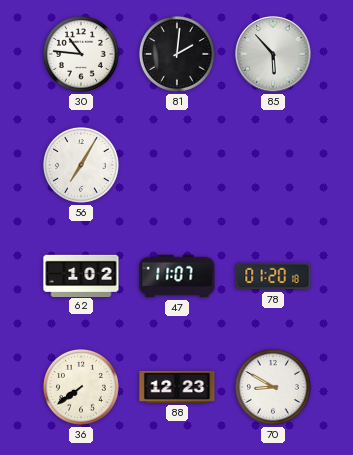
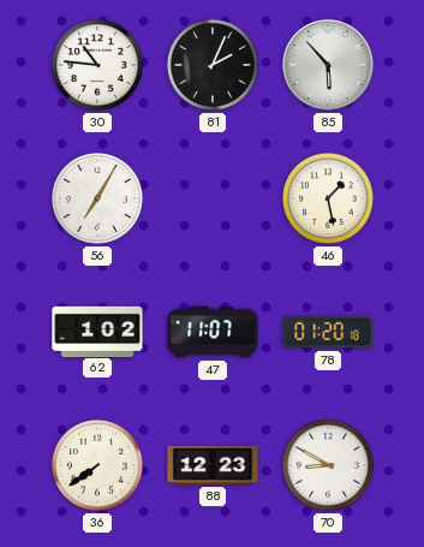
81: 2:01 -> 2:04
46: none -> 1:28
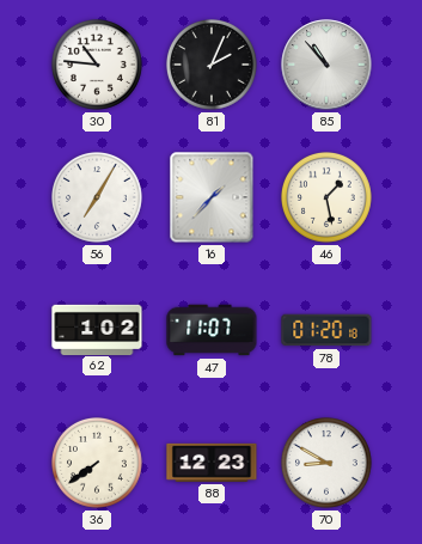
85: 5:53 -> 10:53
16: none -> 1:37
